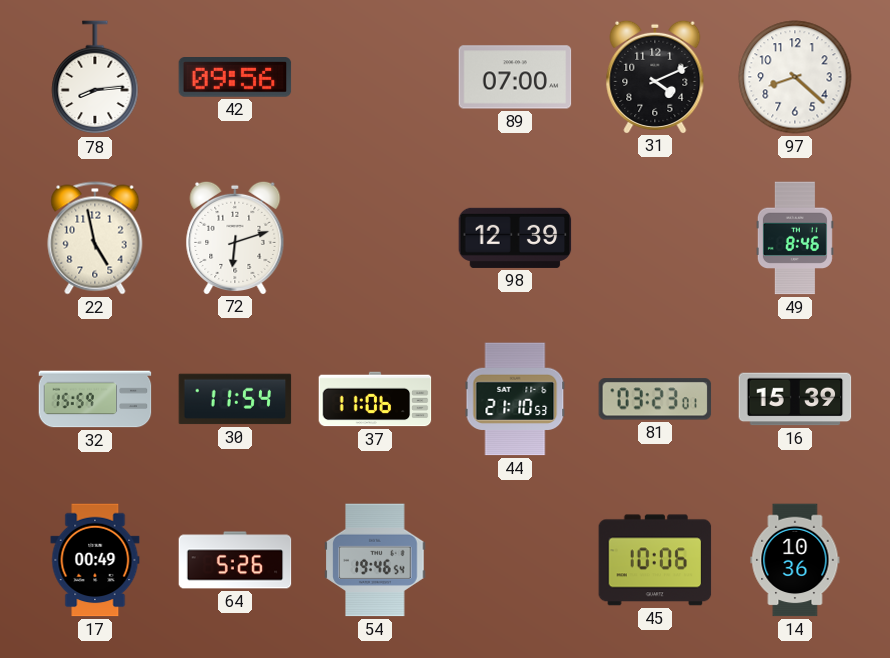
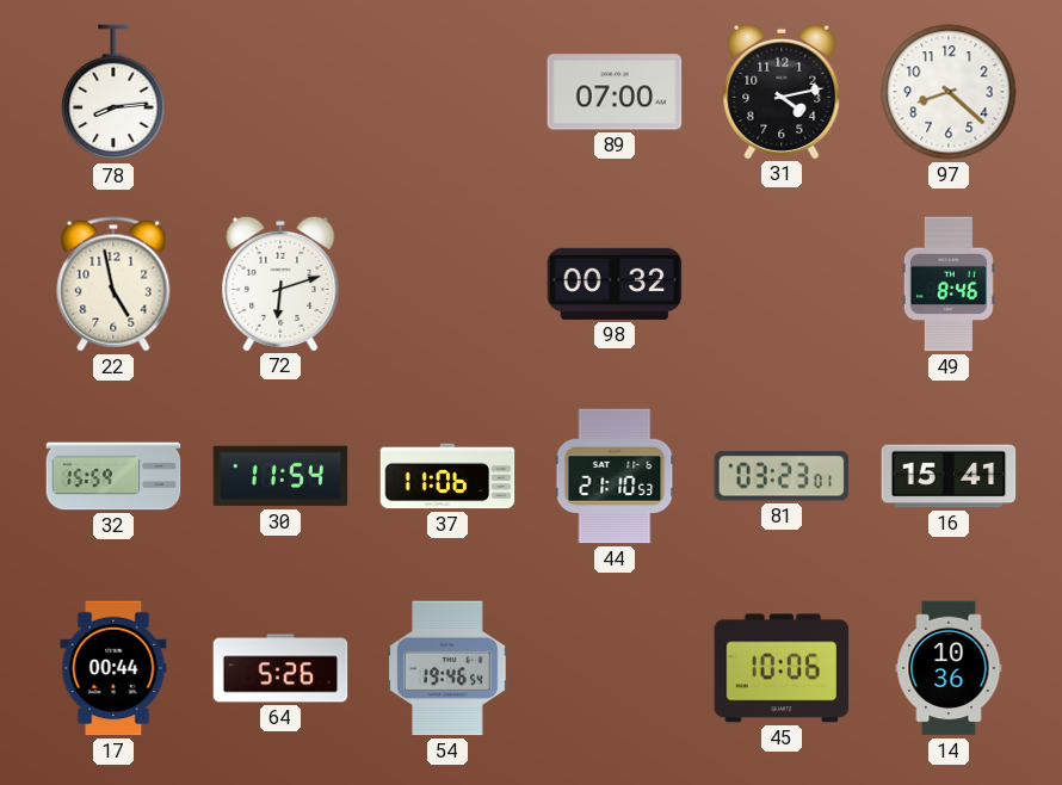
42: 09:56 -> none
31: 4:11 -> 4:13
98: 12:39 -> 00:32
16: 15:39 -> 15:41
17: 00:49 -> 00:44
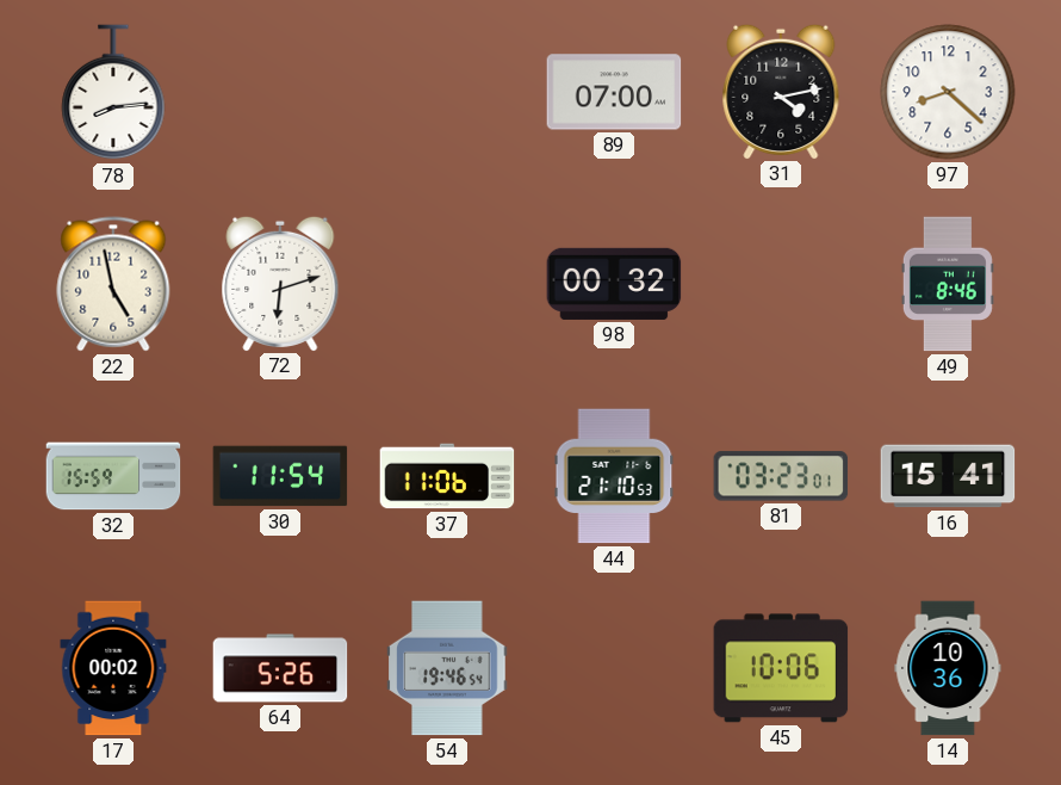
17: 00:44 -> 00:02
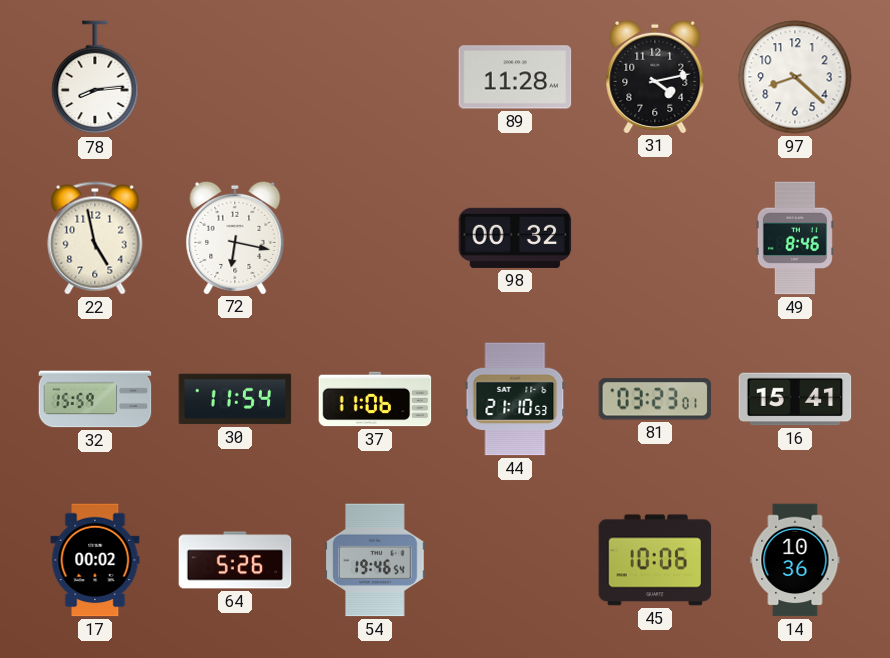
89: 07:00 -> 11:28
72: 6:12 -> 6:17
